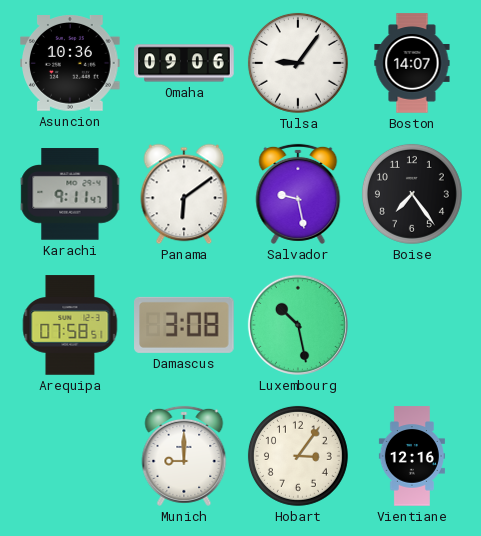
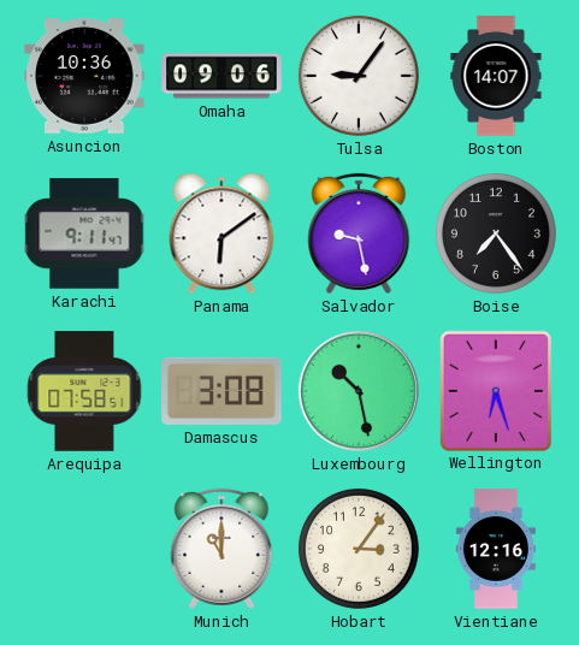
Wellington: none -> 6:27
Munich: 9:00 -> 11:00
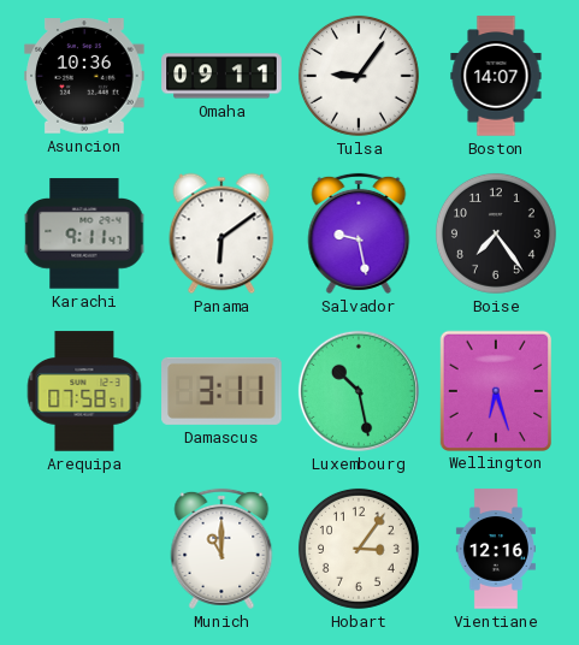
Omaha: 09:06 -> 09:11
Damascus: 3:08 -> 3:11
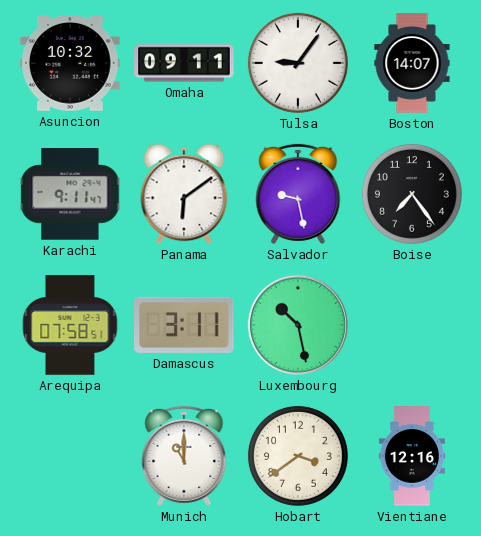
Asuncion: 10:36 -> 10:32
Wellington: 6:27 -> none
Hobart: 3:06 -> 3:39
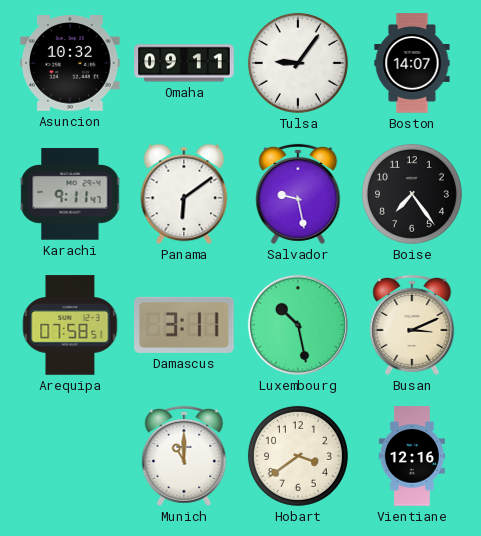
Busan: none -> 3:11
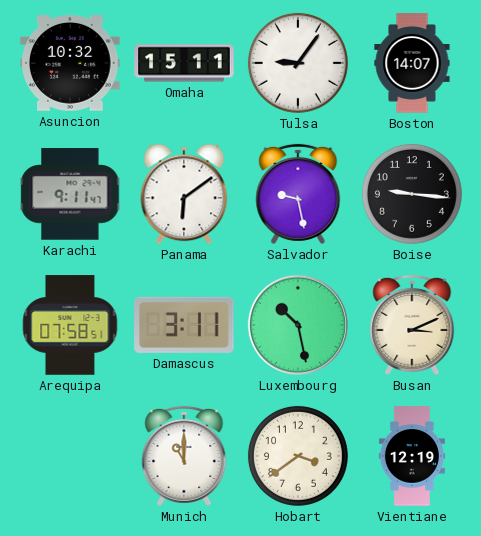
Omaha: 09:11 -> 15:11
Boise: 7:24 -> 9:16
Vientiane: 12:16 -> 12:19
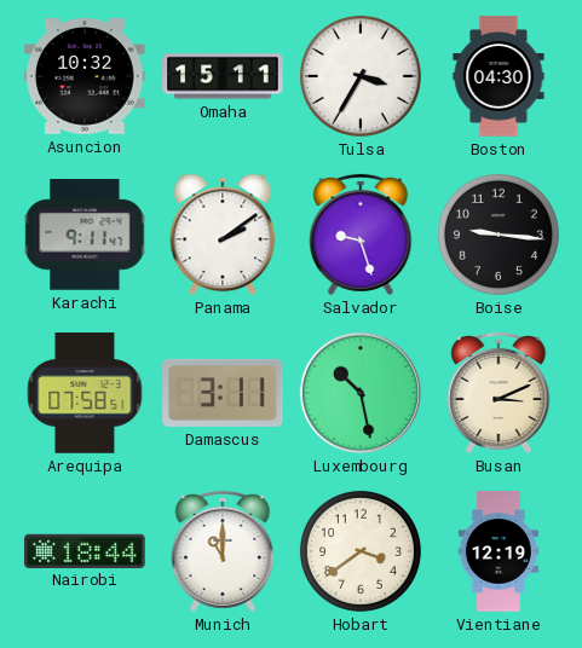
Tulsa: 9:06 -> 3:35
Boston: 14:07 -> 04:30
Panama: 6:09 -> 2:09
Salvador: 9:28 -> 9:27
Nairobi: none -> 18:44
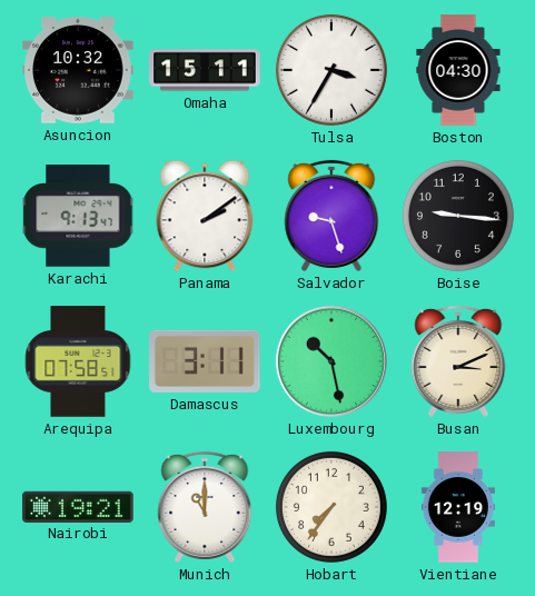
Karachi: 9:11 -> 9:13
Nairobi: 18:44 -> 19:21
Hobart: 3:39 -> 7:36
